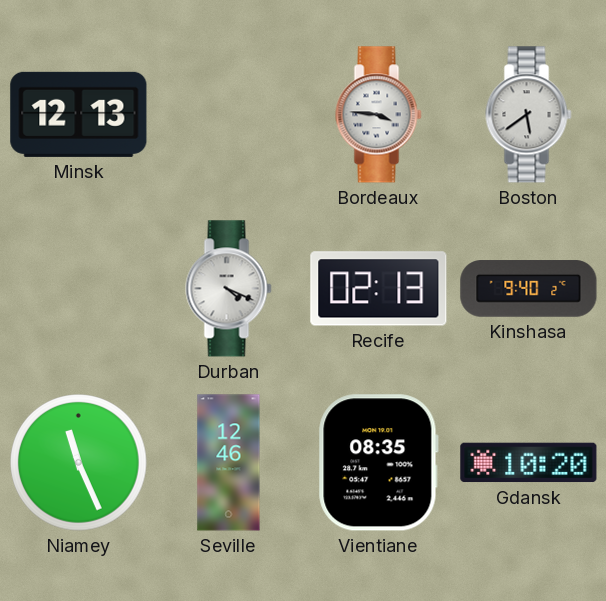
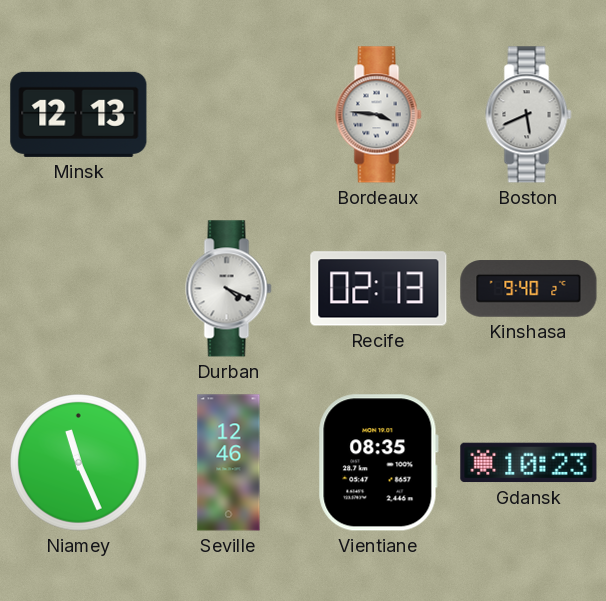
Boston: 5:39 -> 5:41
Gdansk: 10:20 -> 10:23
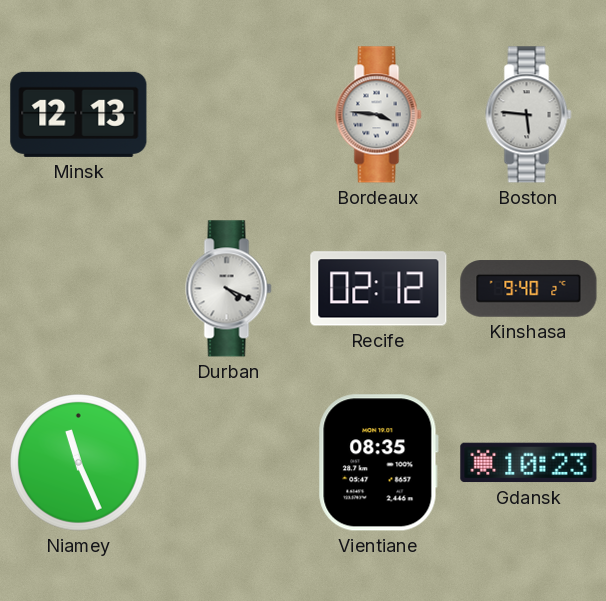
Boston: 5:41 -> 5:46
Recife: 02:13 -> 02:12
Seville: 12:46 -> none
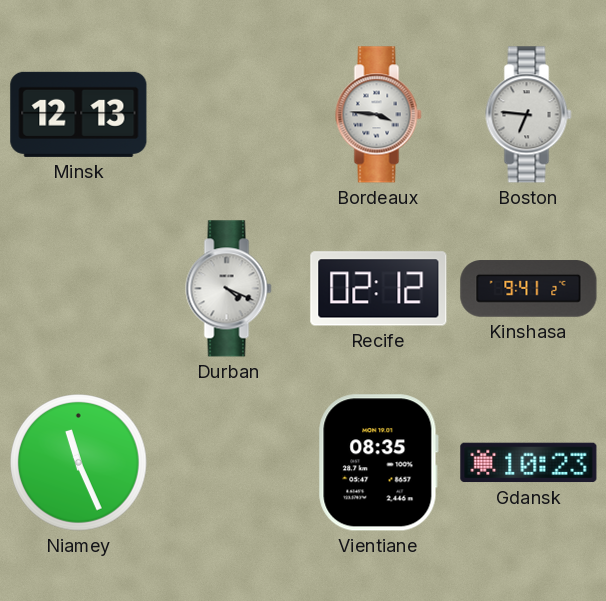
Boston: 5:46 -> 6:46
Kinshasa: 9:40 -> 9:41
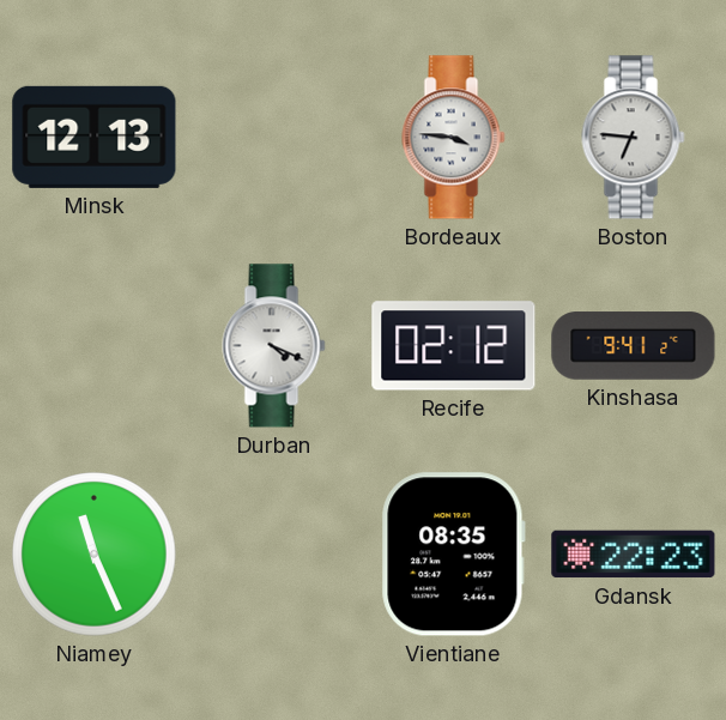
Gdansk: 10:23 -> 22:23
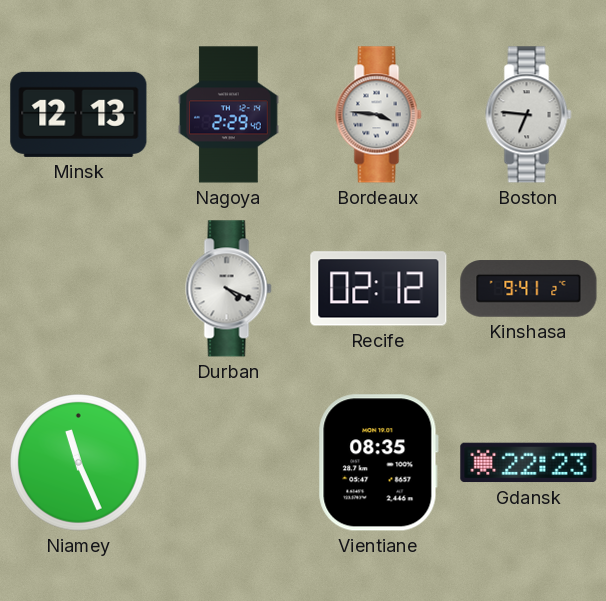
Nagoya: none -> 2:29
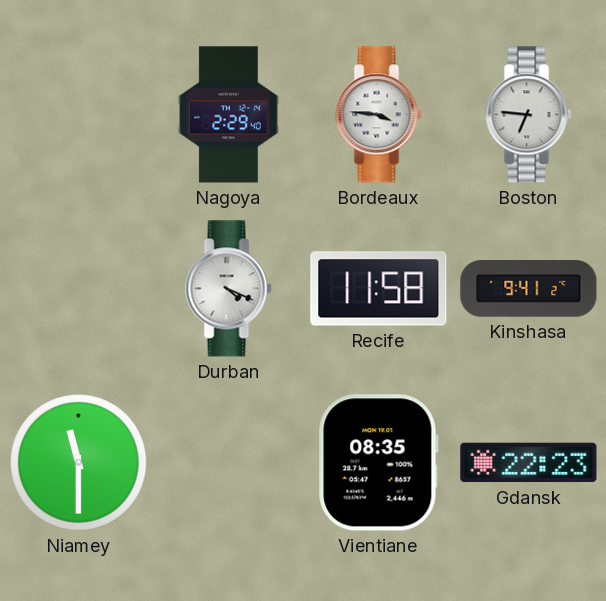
Minsk: 12:13 -> none
Recife: 02:12 -> 11:58
Niamey: 11:26 -> 11:30
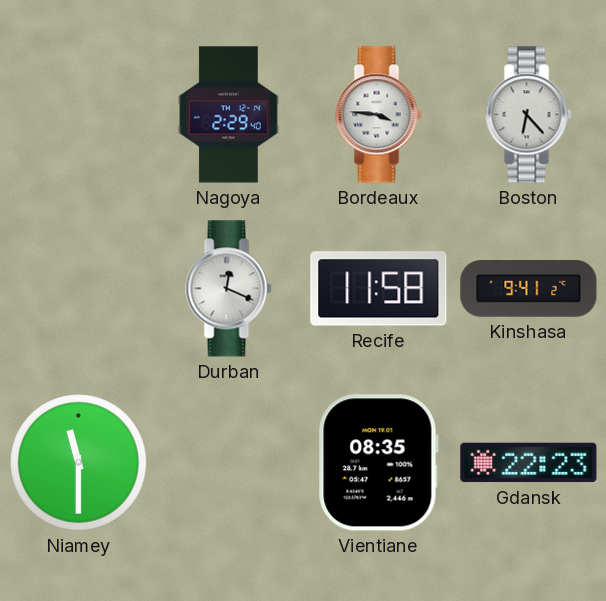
Boston: 6:46 -> 6:23
Durban: 4:19 -> 12:19
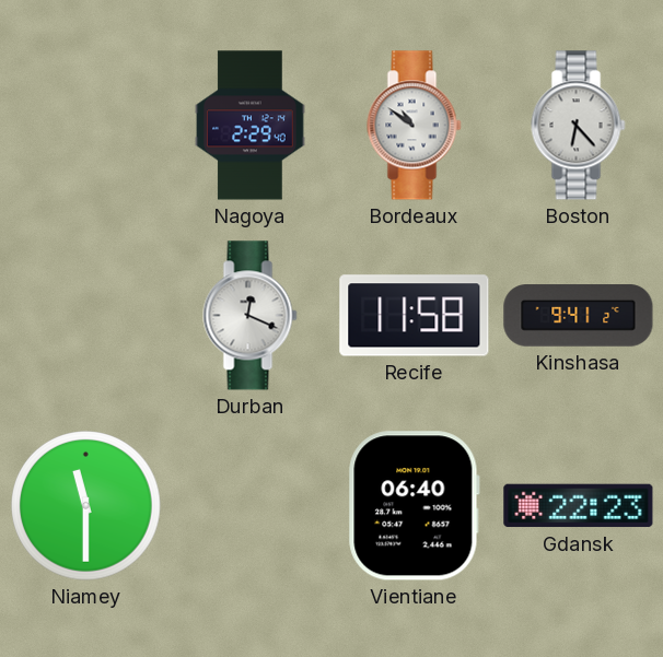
Bordeaux: 3:46 -> 10:51
Vientiane: 08:35 -> 06:40
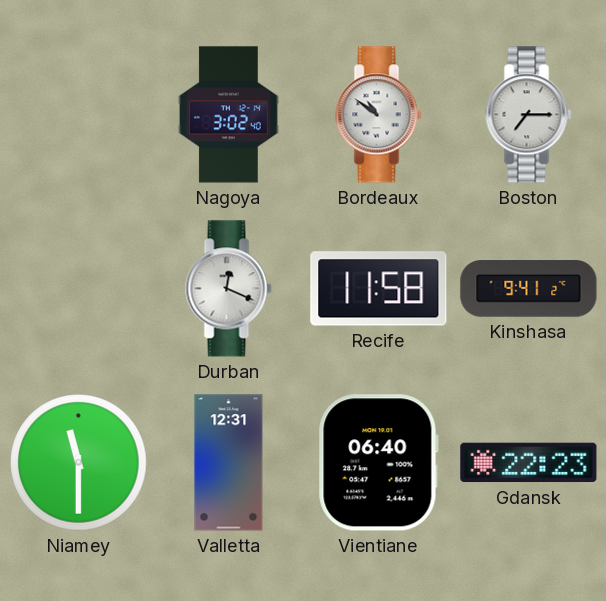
Nagoya: 2:29 -> 3:02
Boston: 6:23 -> 7:15
Valletta: none -> 12:31
